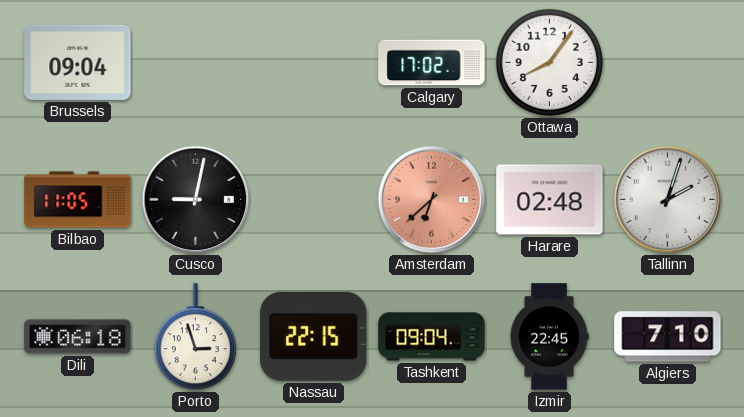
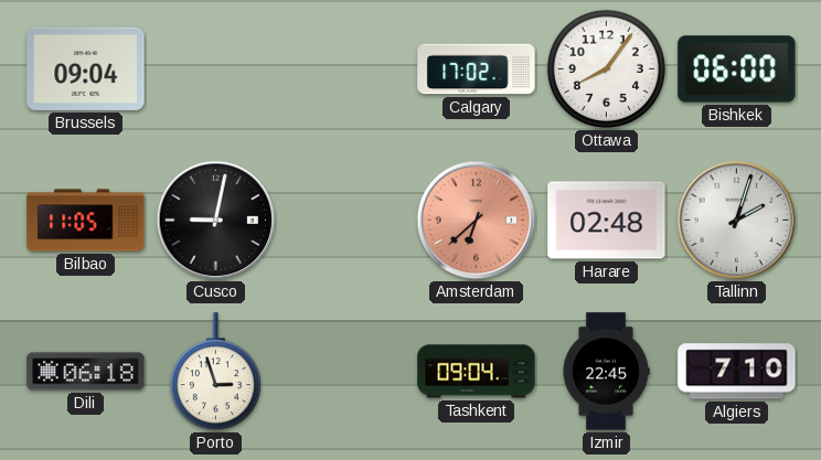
Bishkek: none -> 06:00
Nassau: 22:15 -> none
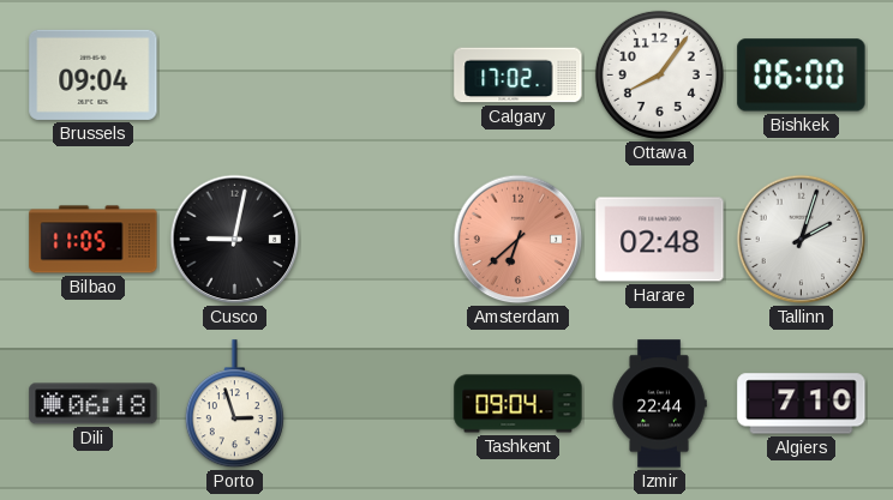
Izmir: 22:45 -> 22:44
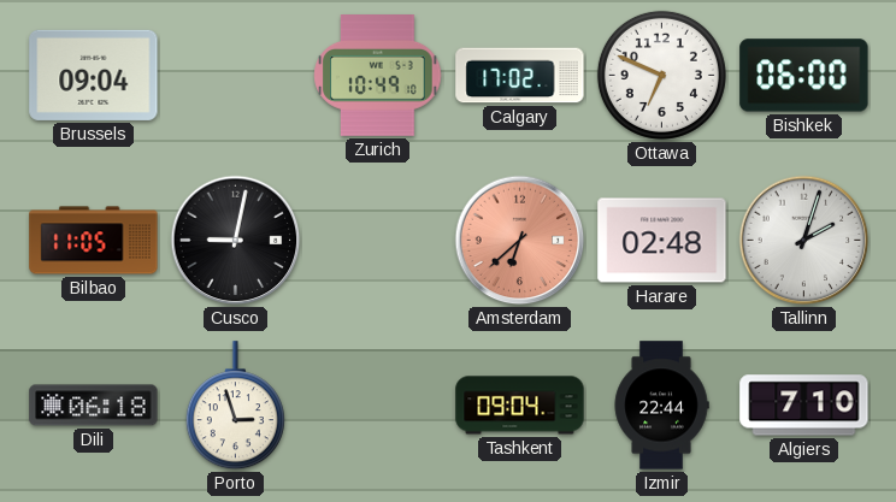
Zurich: none -> 10:49
Ottawa: 8:06 -> 6:49
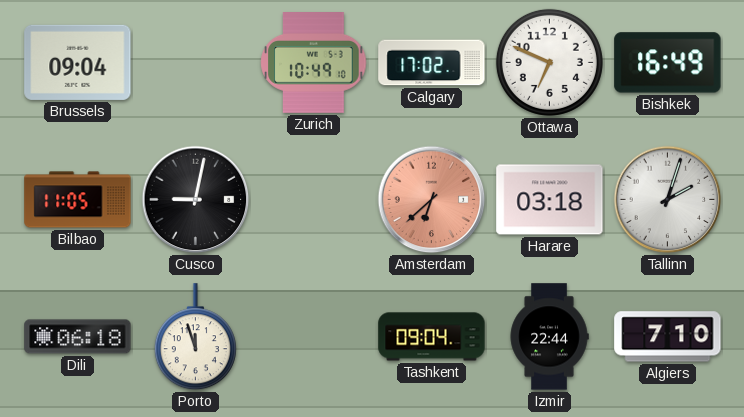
Bishkek: 06:00 -> 16:49
Harare: 02:48 -> 03:18
Porto: 2:57 -> 11:57
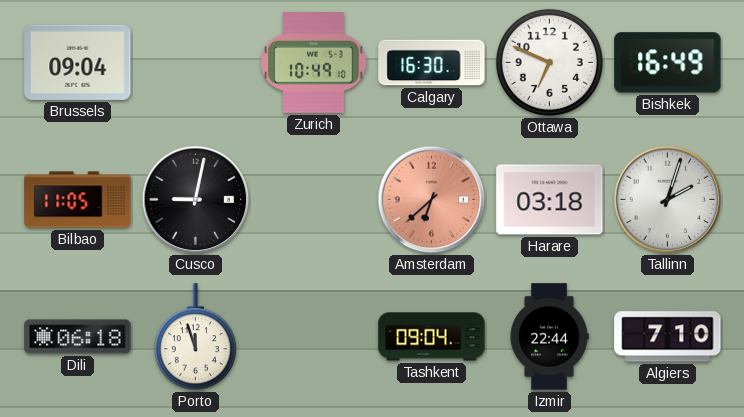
Calgary: 17:02 -> 16:30
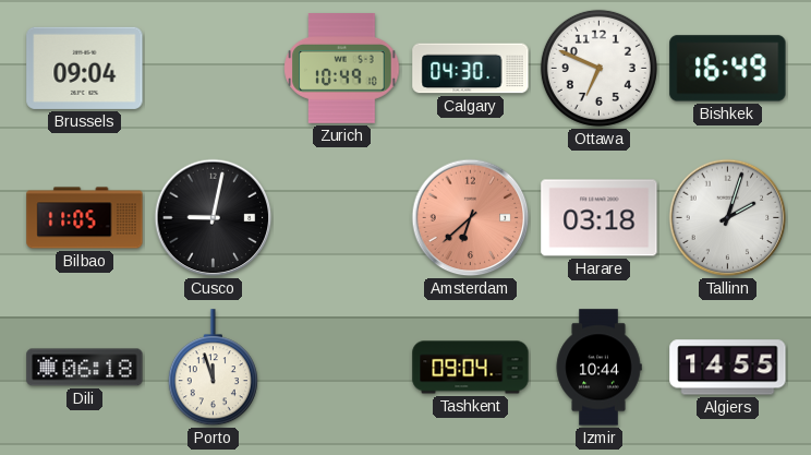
Calgary: 16:30 -> 04:30
Izmir: 22:44 -> 10:44
Algiers: 7:10 -> 14:55
